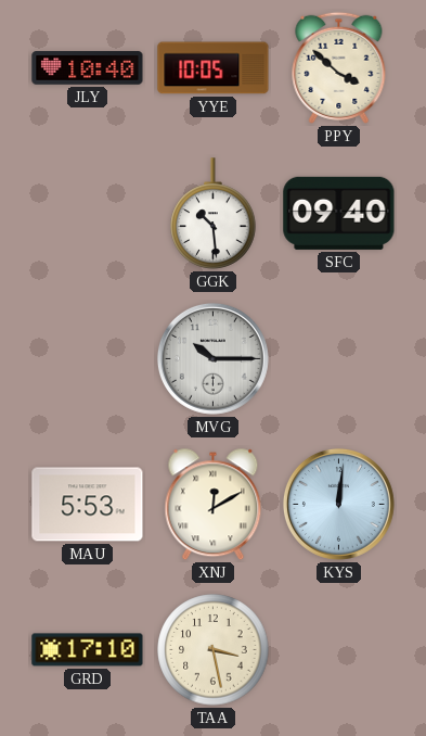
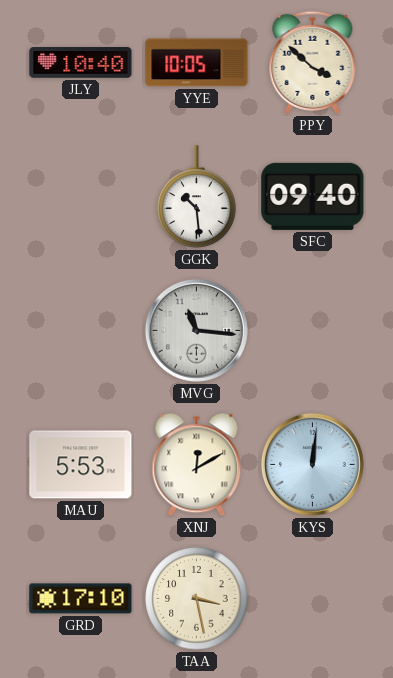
MVG: 10:15 -> 11:16
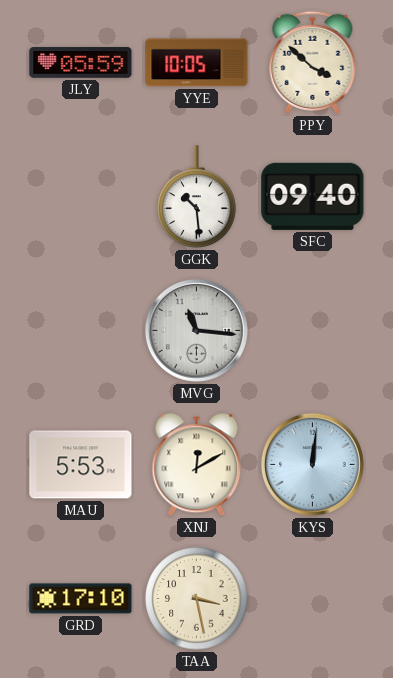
JLY: 10:40 -> 05:59
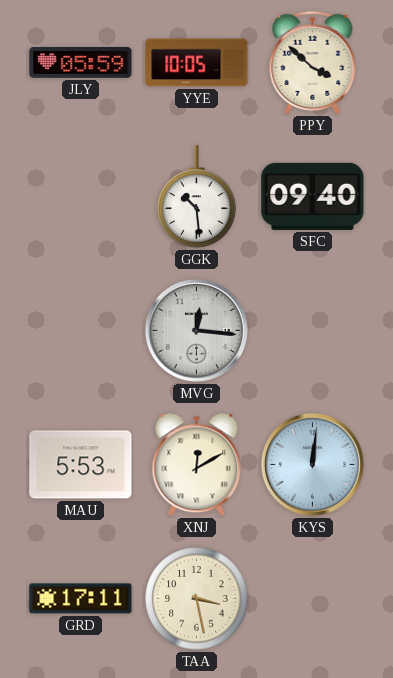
MVG: 11:16 -> 12:16
GRD: 17:10 -> 17:11
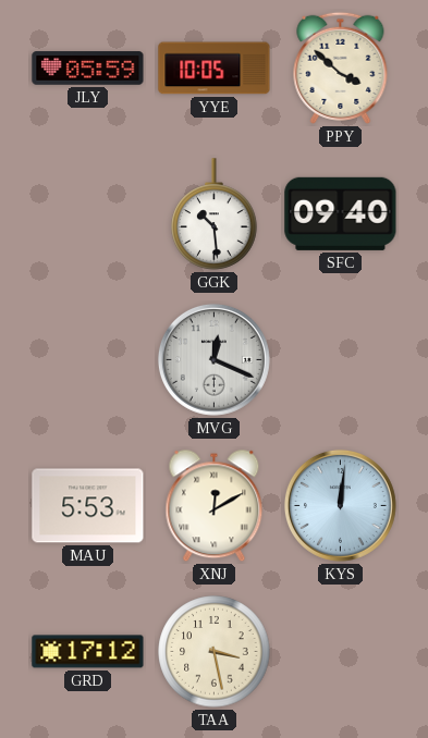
MVG: 12:16 -> 12:19
GRD: 17:11 -> 17:12
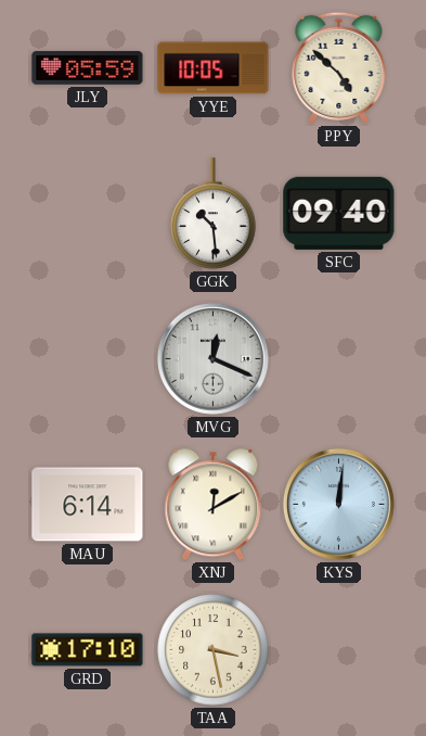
PPY: 3:52 -> 4:52
MAU: 5:53 -> 6:14
GRD: 17:12 -> 17:10
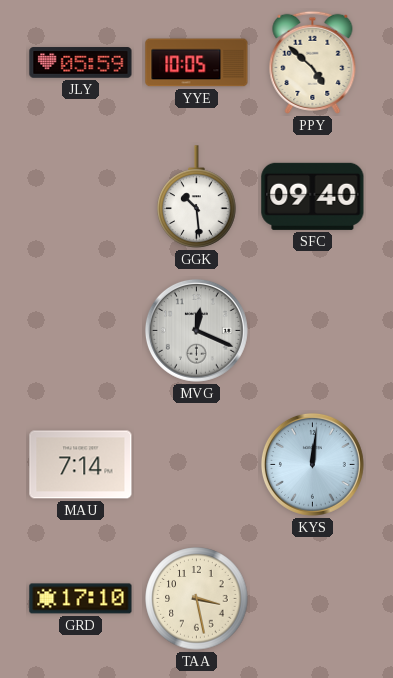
MAU: 6:14 -> 7:14
XNJ: 12:10 -> none
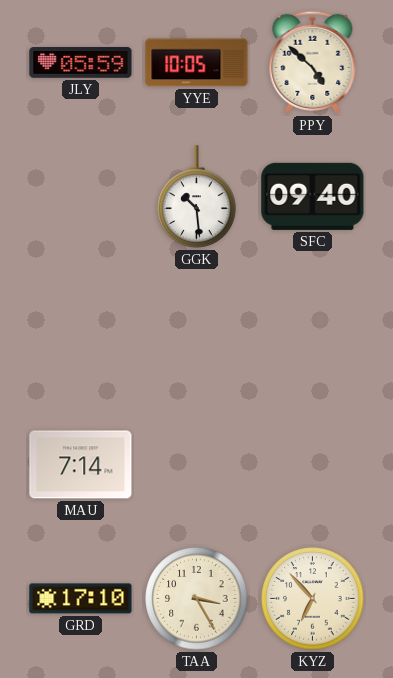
MVG: 12:19 -> none
KYS: 12:01 -> none
TAA: 3:28 -> 3:25
KYZ: none -> 6:53
